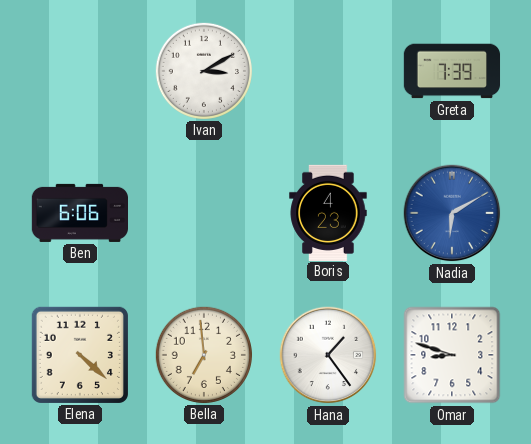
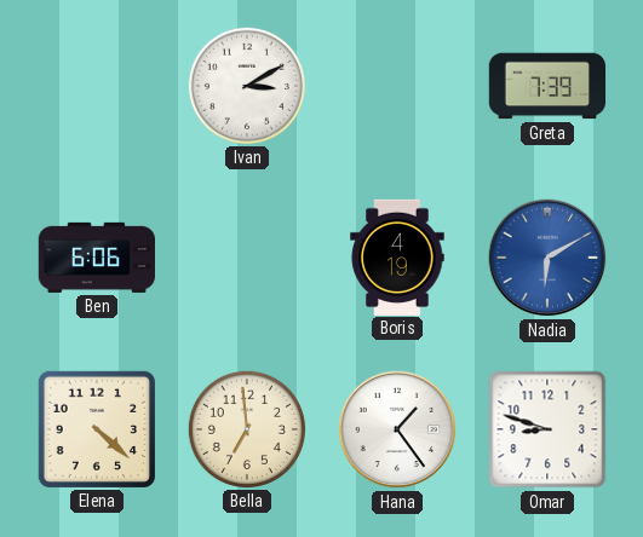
Boris: 4:23 -> 4:19
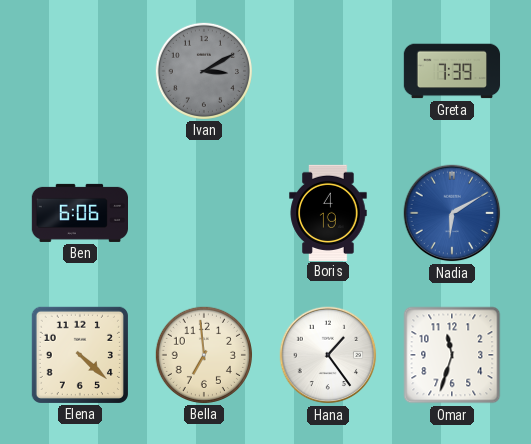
Ivan dial: white -> grey
Omar: 8:48 -> 11:33
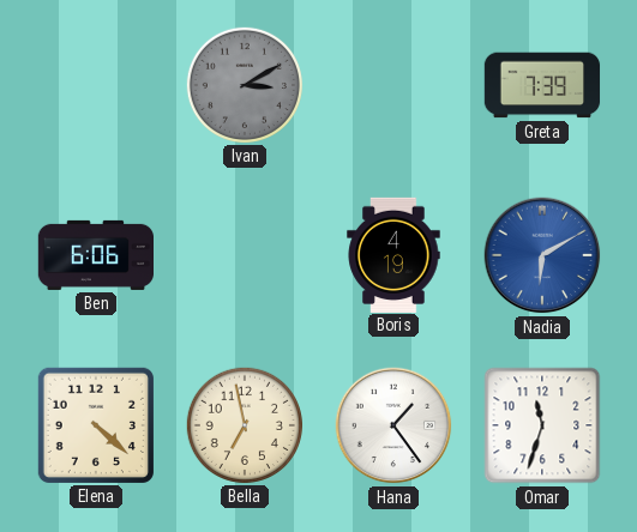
Bella: 6:59 -> 6:58
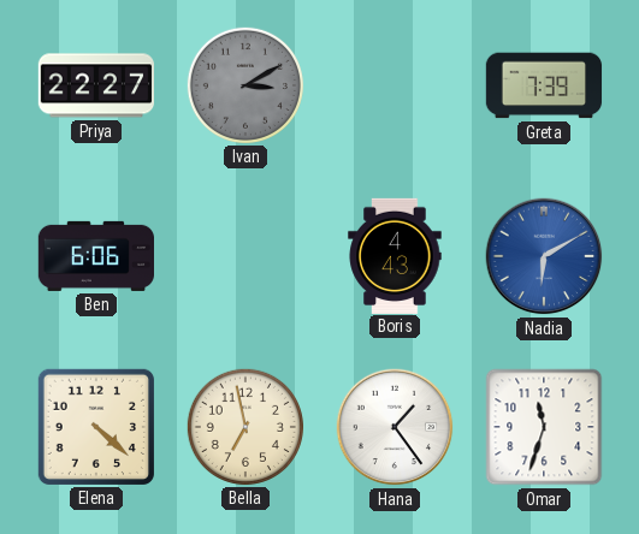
Priya: none -> 22:27
Boris: 4:19 -> 4:43
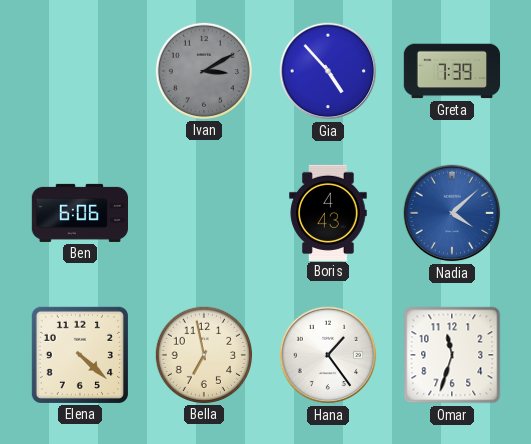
Priya: 22:27 -> none
Gia: none -> 4:53
Nadia: 6:10 -> 4:08
